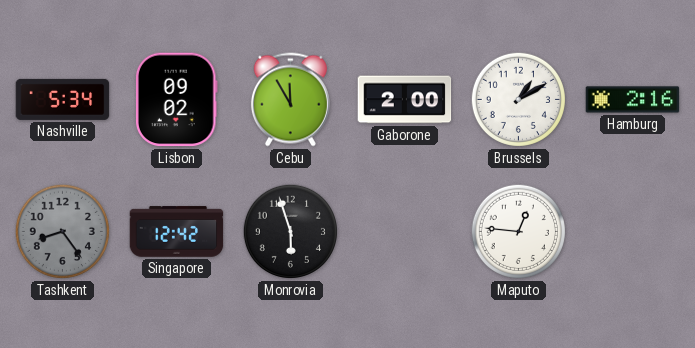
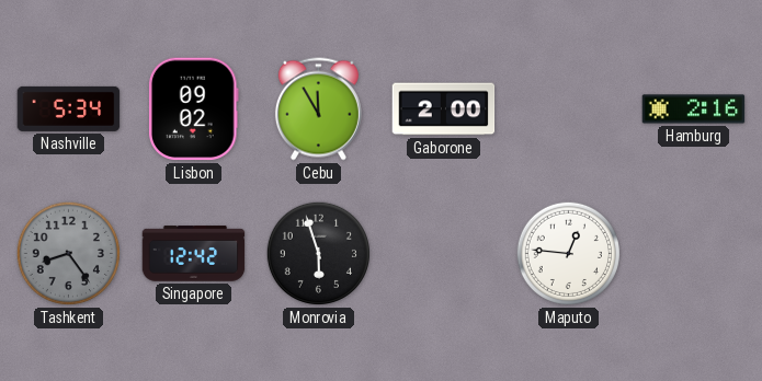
Brussels: 1:10 -> none
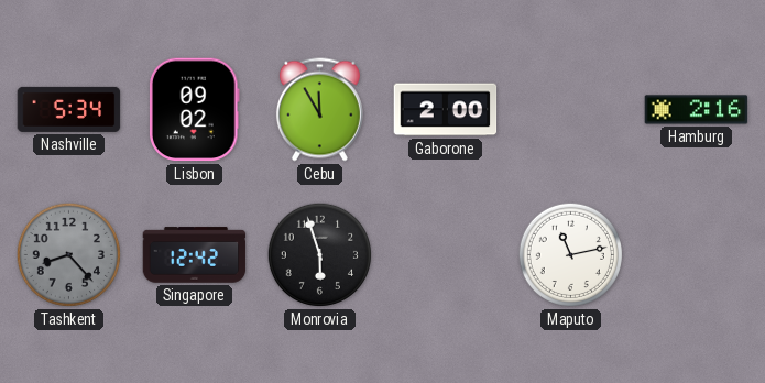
Tashkent: 8:24 -> 8:23
Maputo: 12:46 -> 11:13
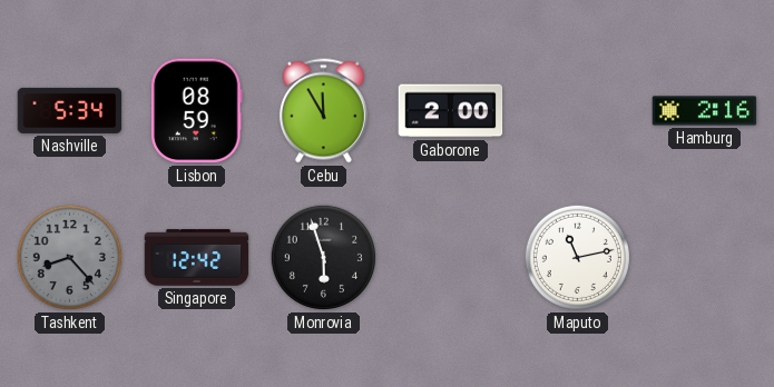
Lisbon: 09:02 -> 08:59
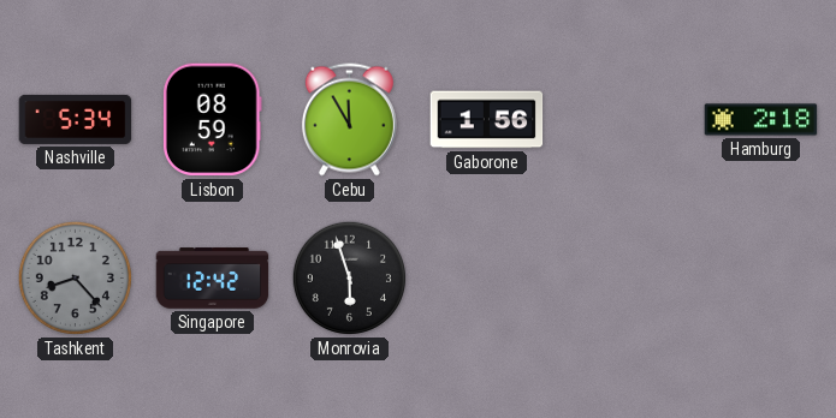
Gaborone: 2:00 -> 1:56
Hamburg: 2:16 -> 2:18
Maputo: 11:13 -> none
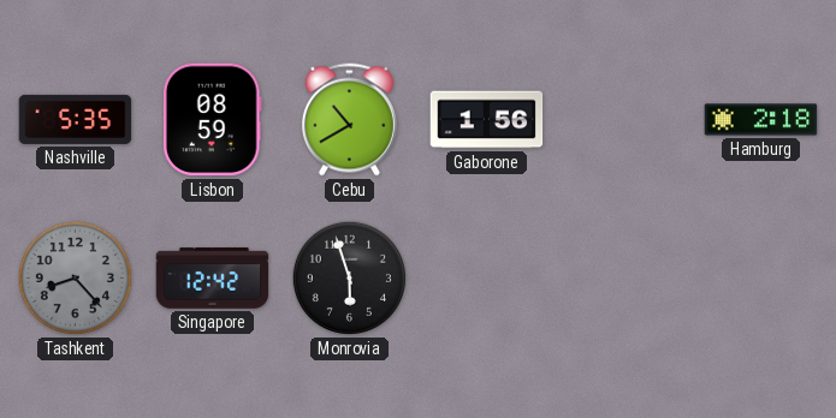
Nashville: 5:34 -> 5:35
Cebu: 11:55 -> 10:40
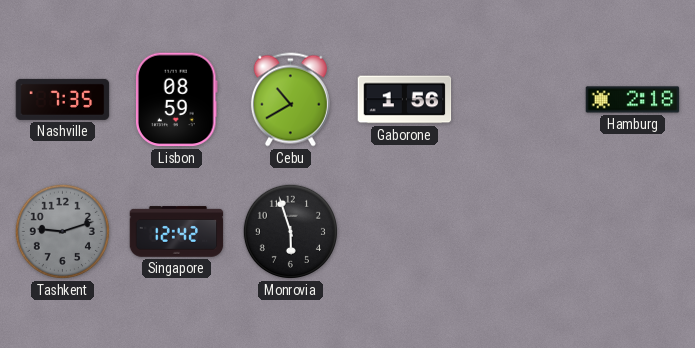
Nashville: 5:35 -> 7:35
Tashkent: 8:23 -> 9:12
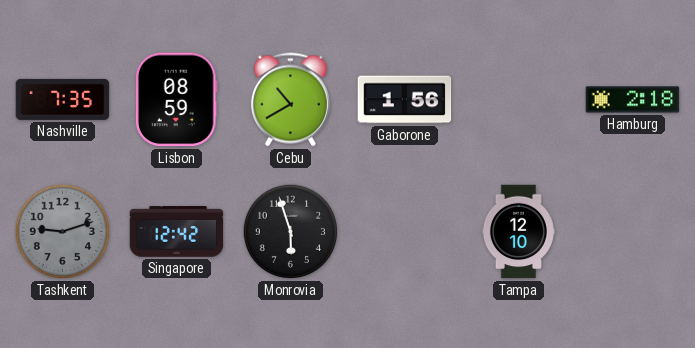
Tampa: none -> 12:10
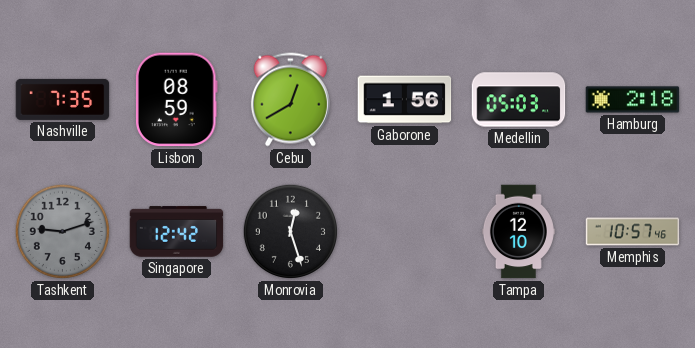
Cebu: 10:40 -> 12:40
Medellin: none -> 05:03
Monrovia: 5:57 -> 12:27
Memphis: none -> 10:57
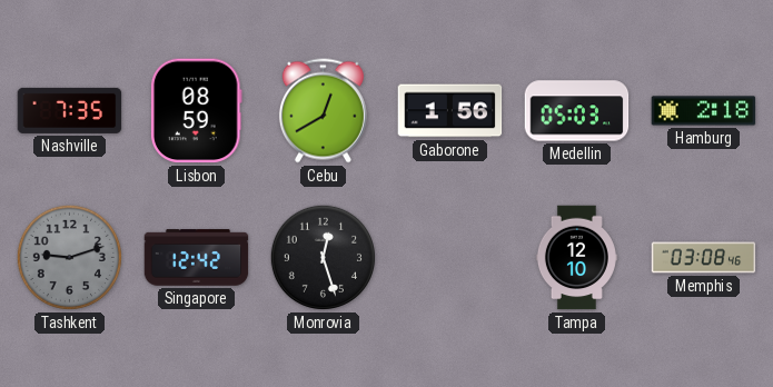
Memphis: 10:57 -> 03:08
